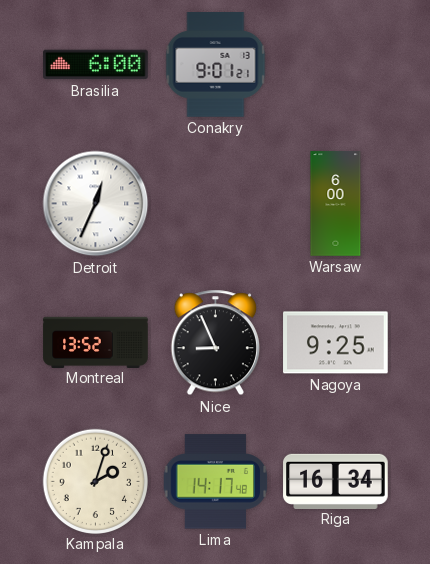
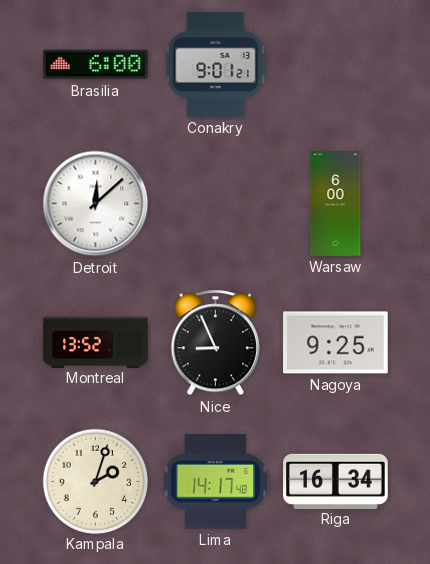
Detroit: 12:34 -> 12:08
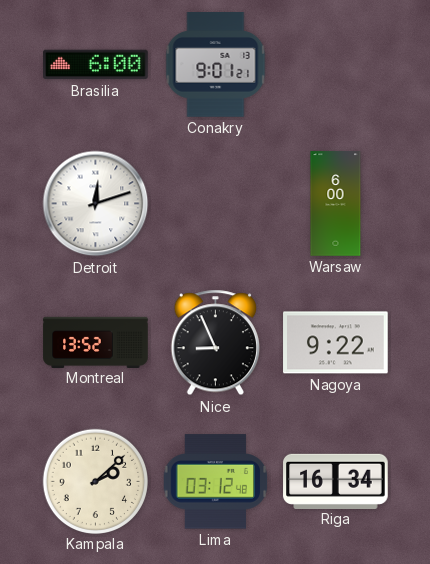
Detroit: 12:08 -> 12:12
Nagoya: 9:25 -> 9:22
Kampala: 2:03 -> 2:08
Lima: 14:17 -> 03:12
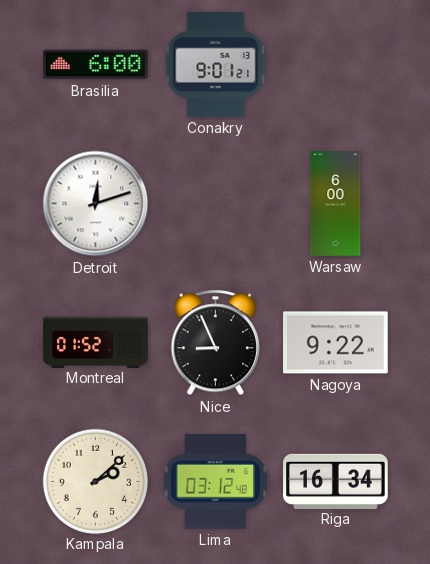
Montreal: 13:52 -> 01:52
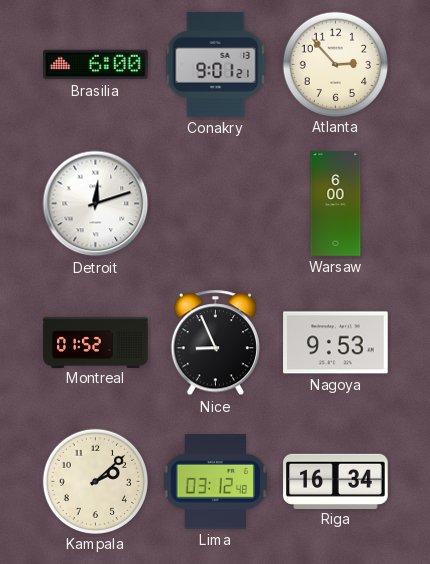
Atlanta: none -> 2:53
Nagoya: 9:22 -> 9:53
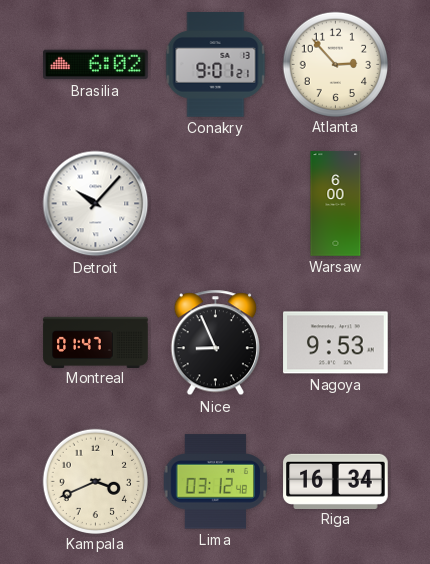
Brasilia: 6:00 -> 6:02
Detroit: 12:12 -> 10:07
Montreal: 01:52 -> 01:47
Kampala: 2:08 -> 3:41
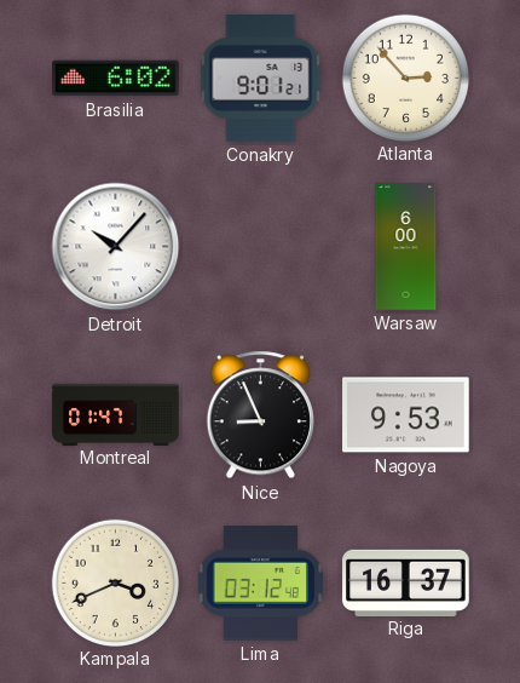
Riga: 16:34 -> 16:37
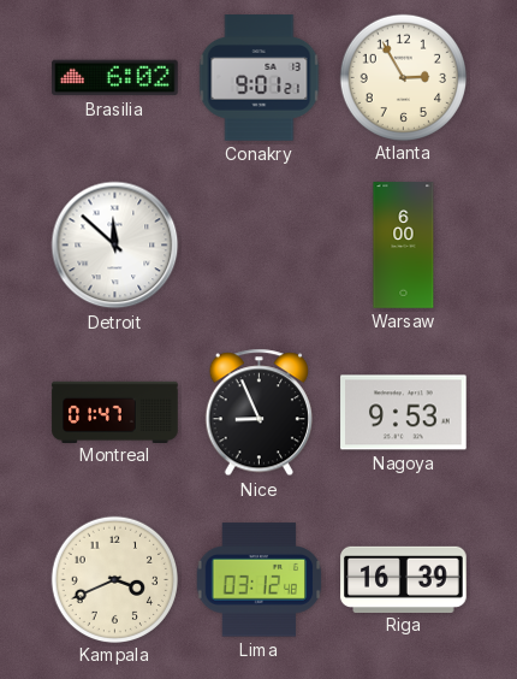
Atlanta: 2:53 -> 2:55
Detroit: 10:07 -> 11:52
Riga: 16:37 -> 16:39
